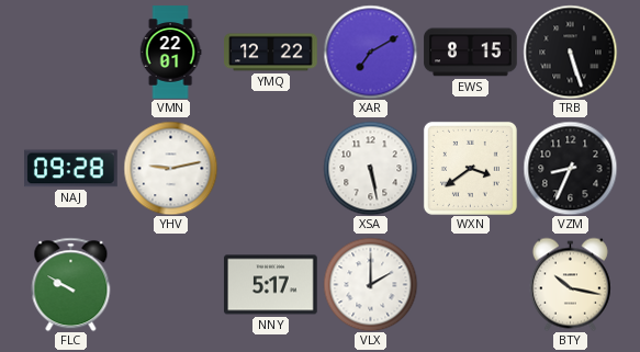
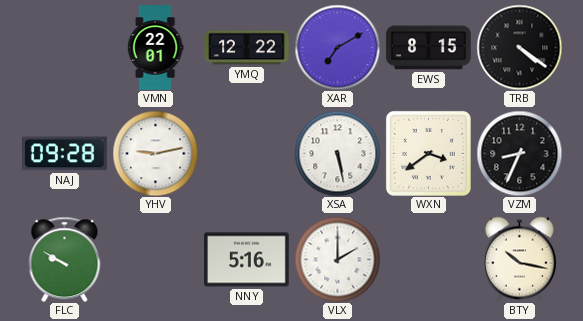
TRB: 5:27 -> 4:21
NNY: 5:17 -> 5:16
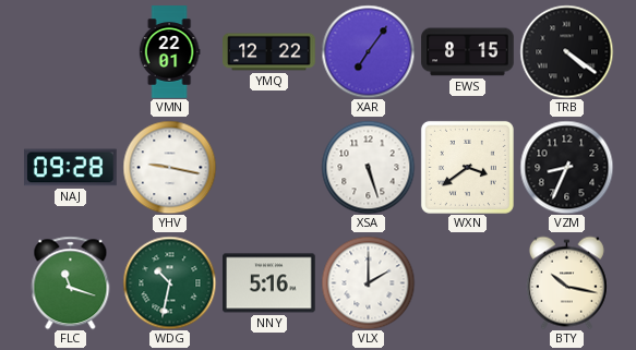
XAR: 7:10 -> 7:06
YHV: 9:13 -> 9:17
XSA: 5:28 -> 5:27
FLC: 9:50 -> 11:18
WDG: none -> 10:32
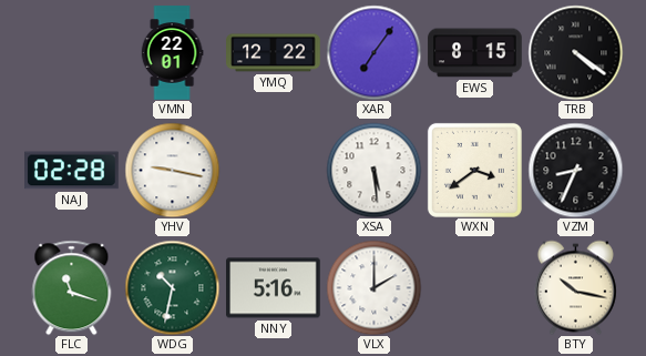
NAJ: 09:28 -> 02:28
XSA: 5:27 -> 5:29
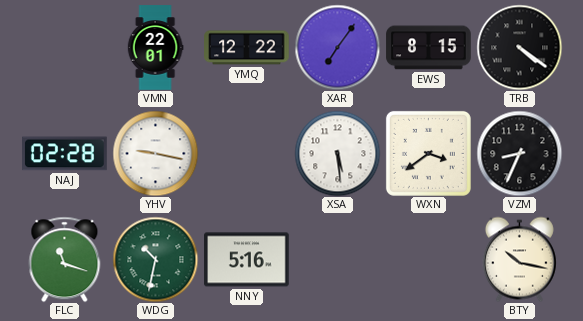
VLX: 2:00 -> none
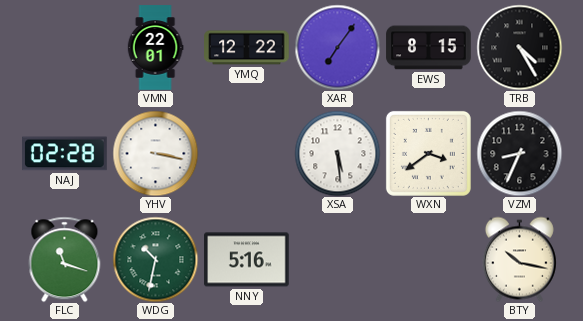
TRB: 4:21 -> 4:25
YHV: 9:17 -> 3:17
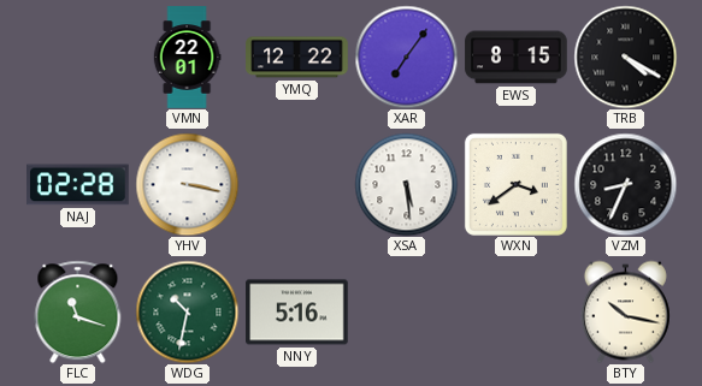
TRB: 4:25 -> 4:20
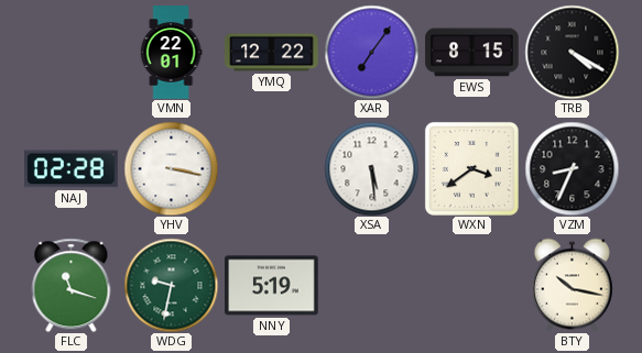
WDG: 10:32 -> 9:32
NNY: 5:16 -> 5:19
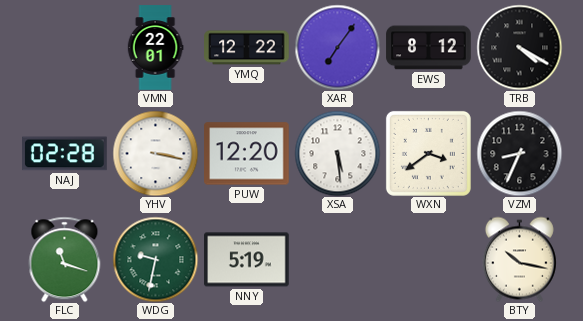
EWS: 8:15 -> 8:12
PUW: none -> 12:20
